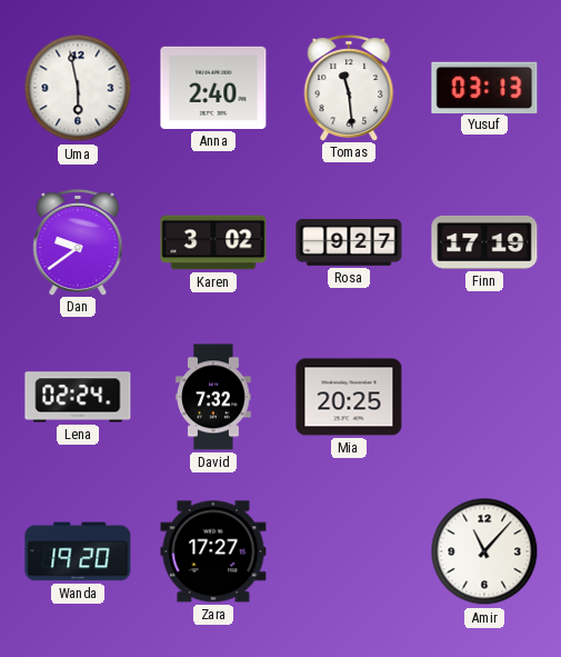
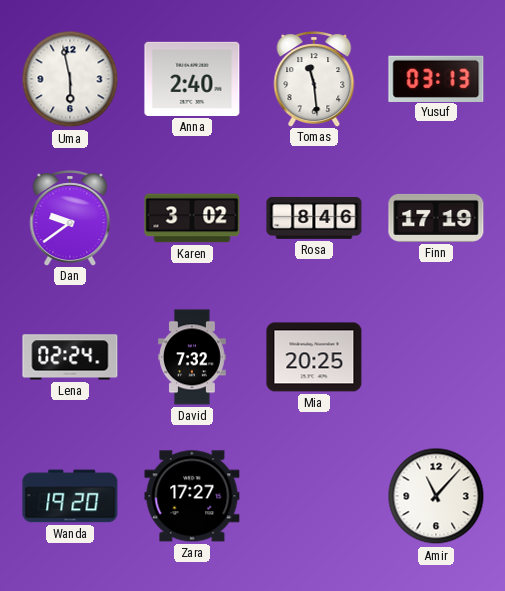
Rosa: 9:27 -> 8:46
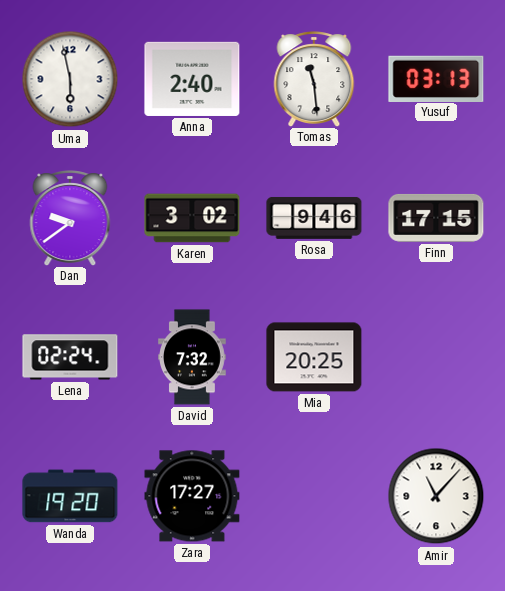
Rosa: 8:46 -> 9:46
Finn: 17:19 -> 17:15
